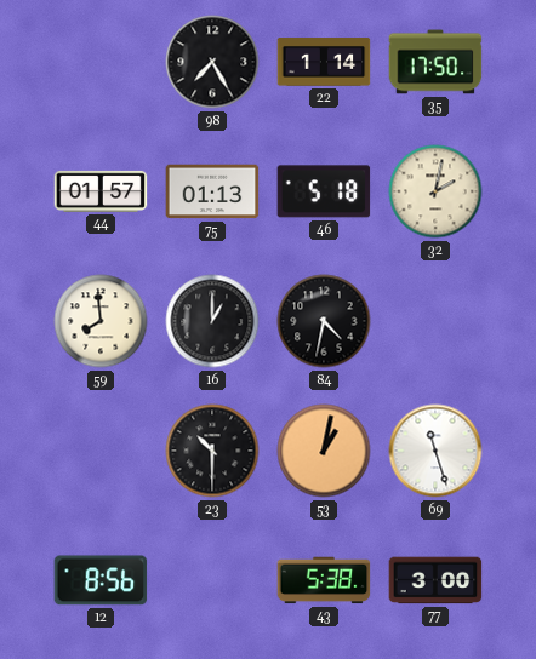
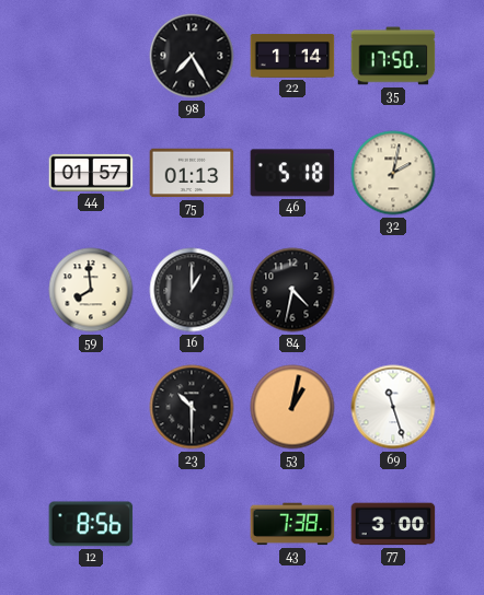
43: 5:38 -> 7:38
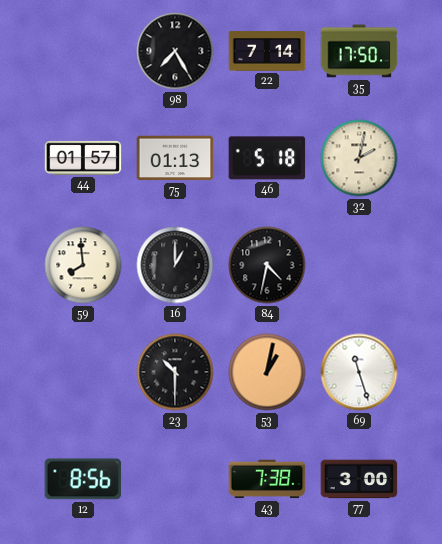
22: 1:14 -> 7:14
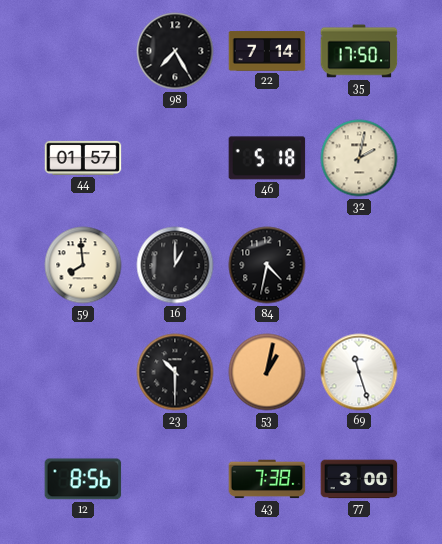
75: 01:13 -> none
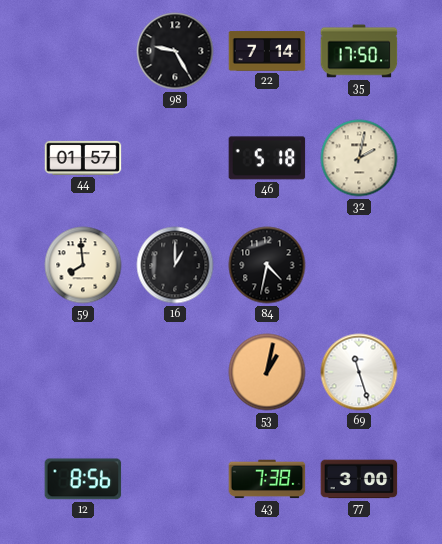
98: 7:25 -> 9:25
23: 10:30 -> none
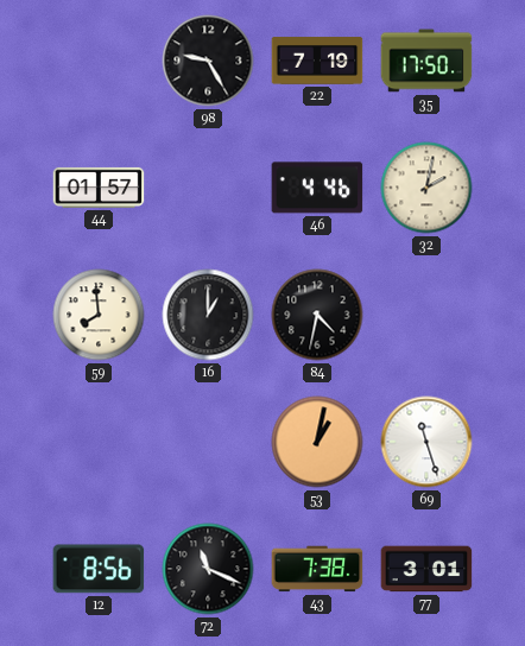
22: 7:14 -> 7:19
46: 5:18 -> 4:46
72: none -> 11:19
77: 3:00 -> 3:01
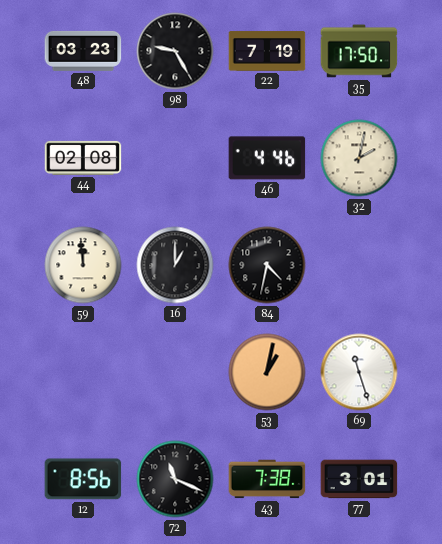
48: none -> 03:23
44: 01:57 -> 02:08
59: 7:59 -> 11:59
